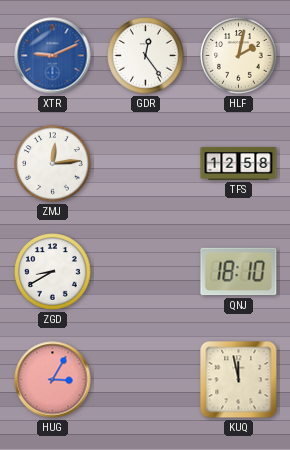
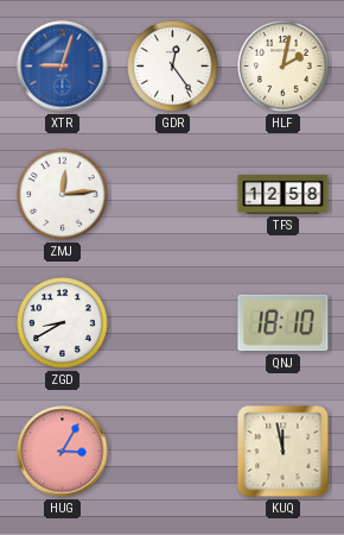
XTR: 9:11 -> 9:03
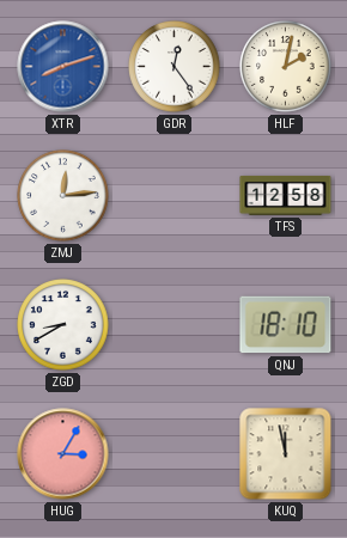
XTR: 9:03 -> 8:12
